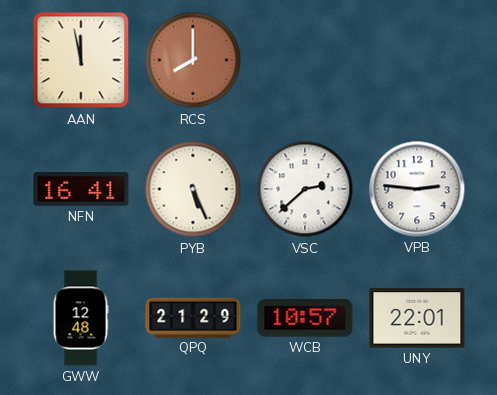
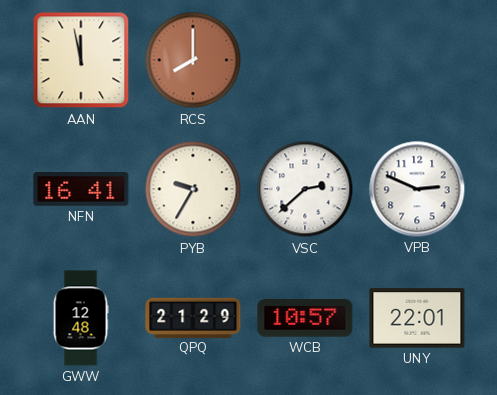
PYB: 5:26 -> 9:35
VPB: 2:46 -> 2:49
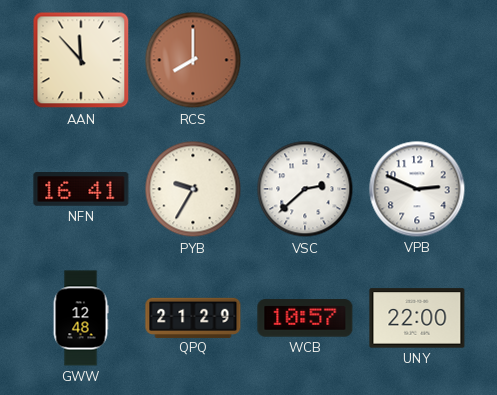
AAN: 11:58 -> 11:53
UNY: 22:01 -> 22:00
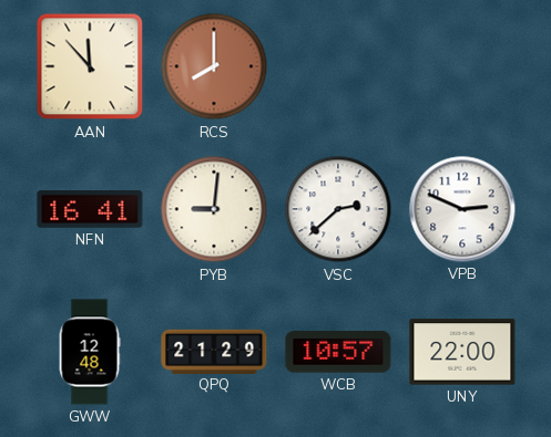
PYB: 9:35 -> 9:01
